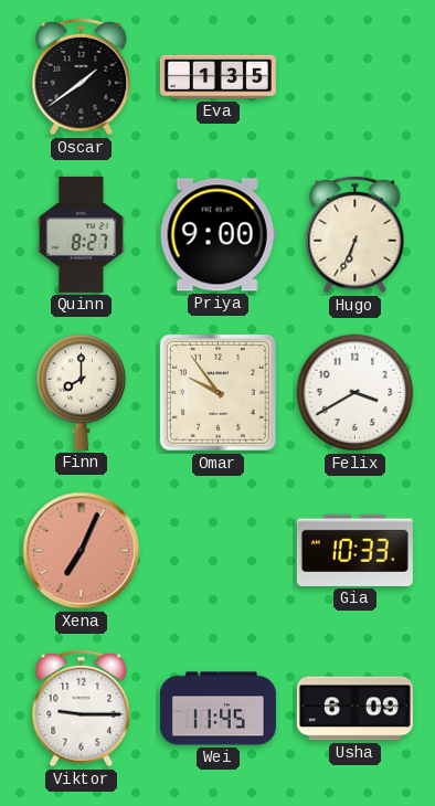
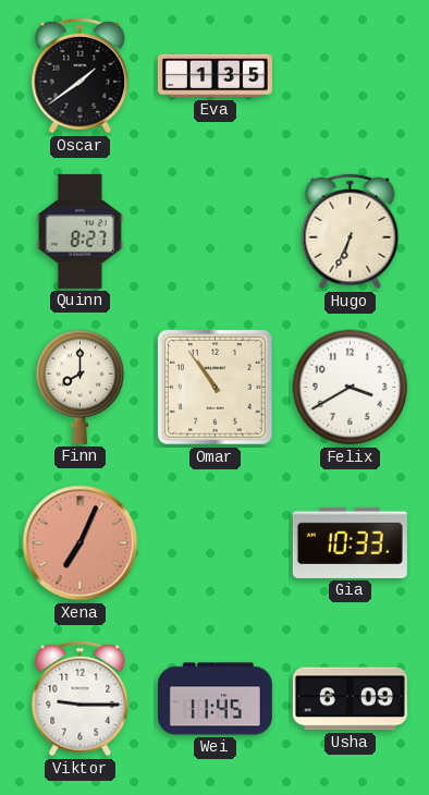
Priya: 9:00 -> none
Omar: 9:54 -> 10:54
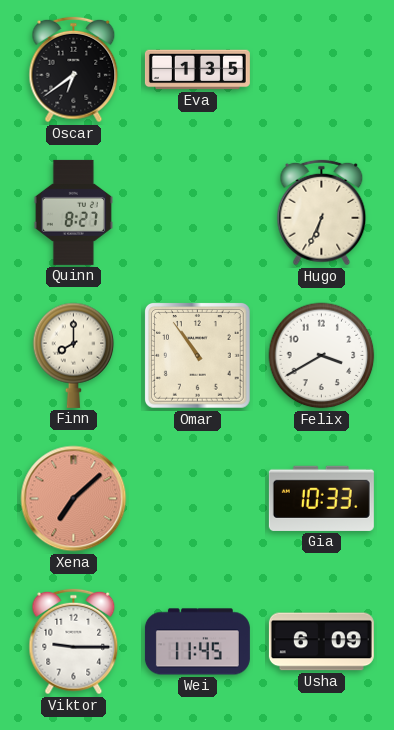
Oscar: 1:39 -> 6:39
Xena: 7:04 -> 7:08
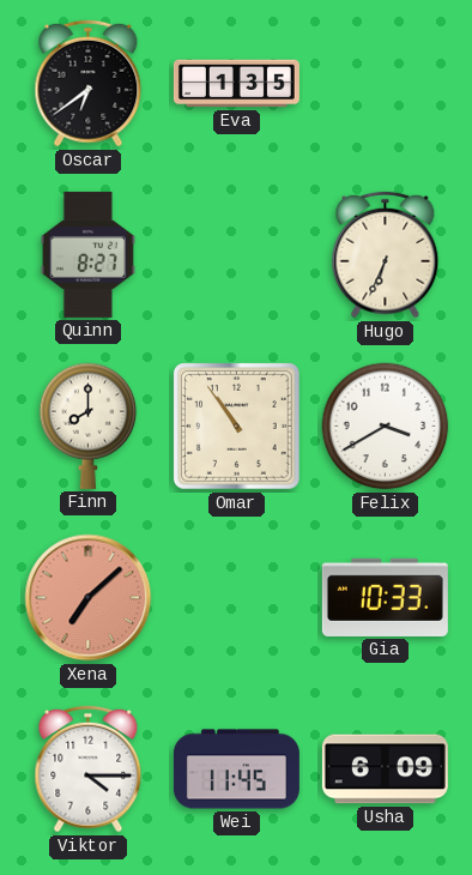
Viktor: 9:15 -> 4:15
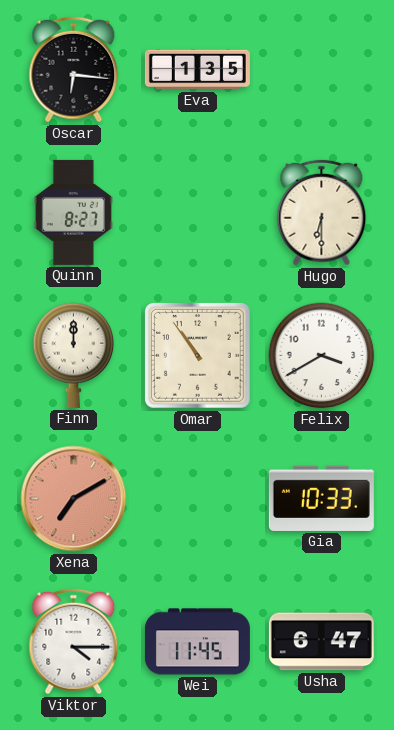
Oscar: 6:39 -> 6:16
Hugo: 6:34 -> 6:30
Finn: 8:00 -> 12:00
Xena: 7:08 -> 7:10
Usha: 6:09 -> 6:47
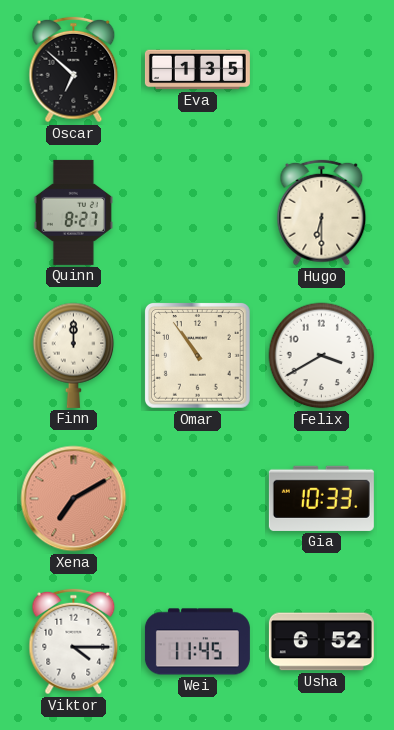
Oscar: 6:16 -> 6:52
Usha: 6:47 -> 6:52
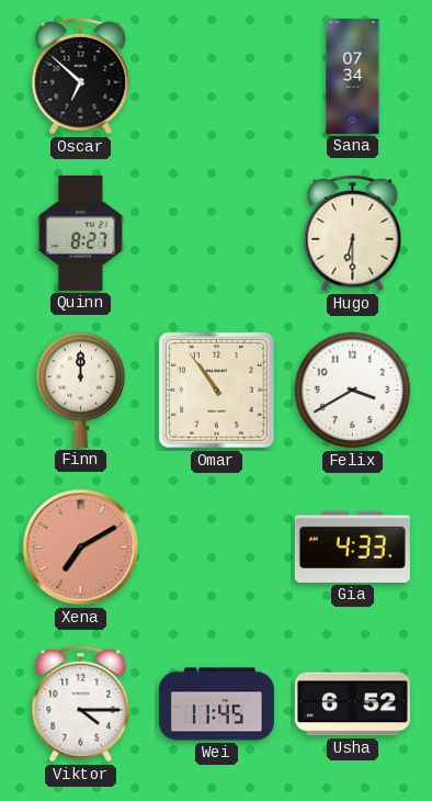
Eva: 1:35 -> none
Sana: none -> 07:34
Gia: 10:33 -> 4:33
